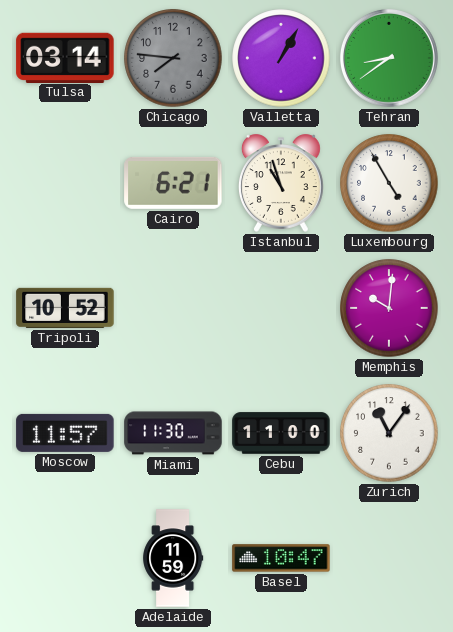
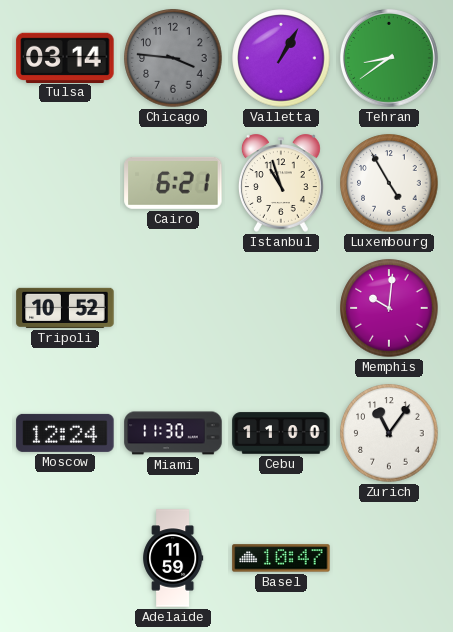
Chicago: 7:46 -> 3:46
Moscow: 11:57 -> 12:24
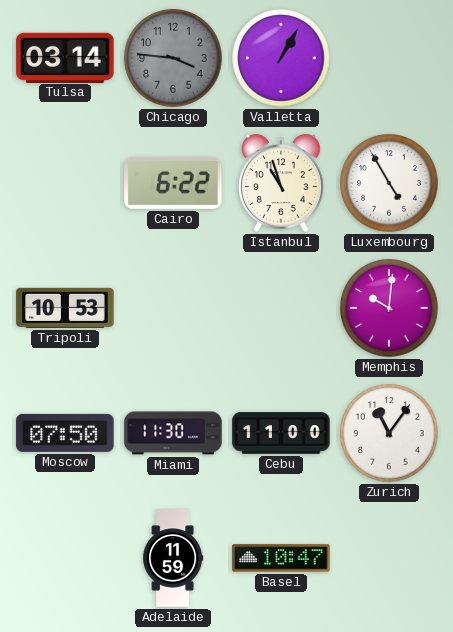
Tehran: 8:39 -> none
Cairo: 6:21 -> 6:22
Tripoli: 10:52 -> 10:53
Moscow: 12:24 -> 07:50
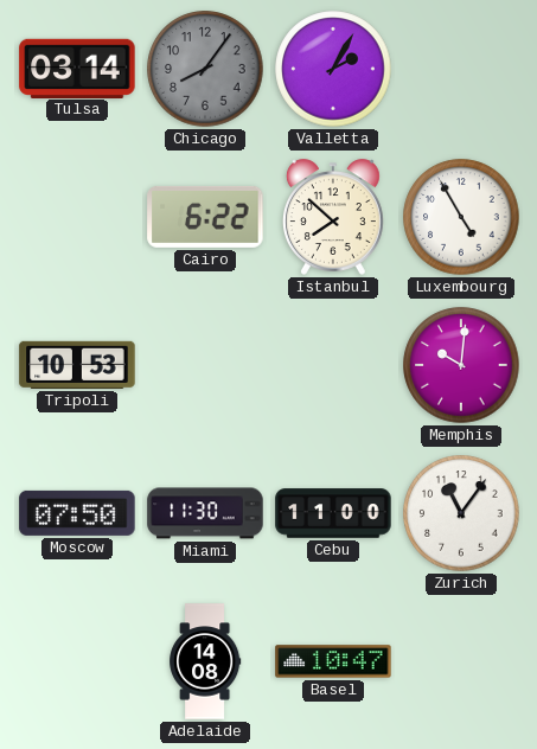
Chicago: 3:46 -> 8:06
Valletta: 1:05 -> 2:05
Istanbul: 10:57 -> 7:52
Adelaide: 11:59 -> 14:08
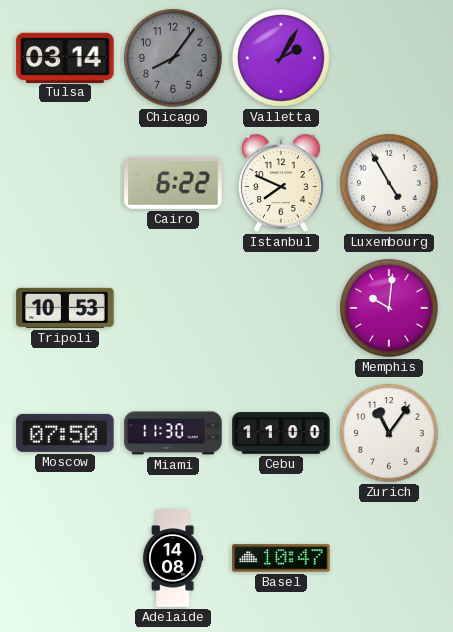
Istanbul: 7:52 -> 7:49
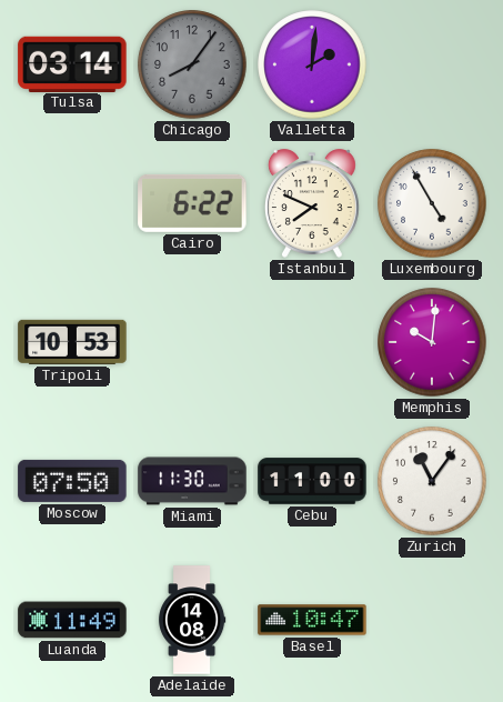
Valletta: 2:05 -> 2:01
Luanda: none -> 11:49
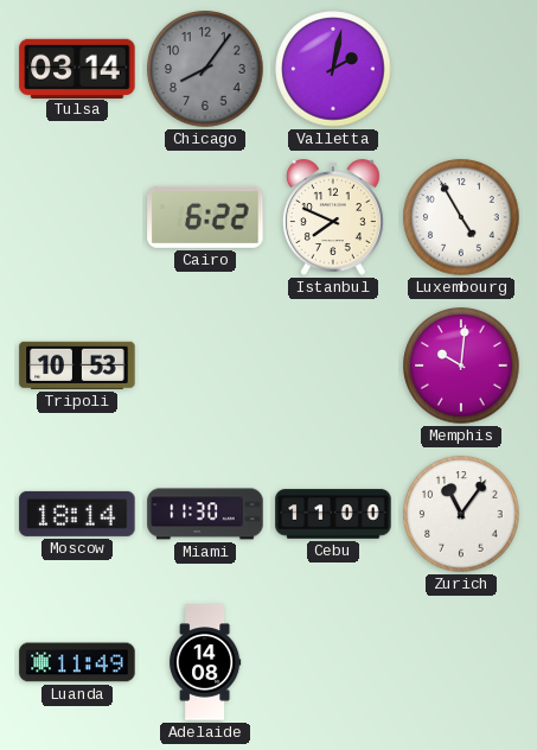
Valletta: 2:01 -> 2:02
Moscow: 07:50 -> 18:14
Basel: 10:47 -> none
